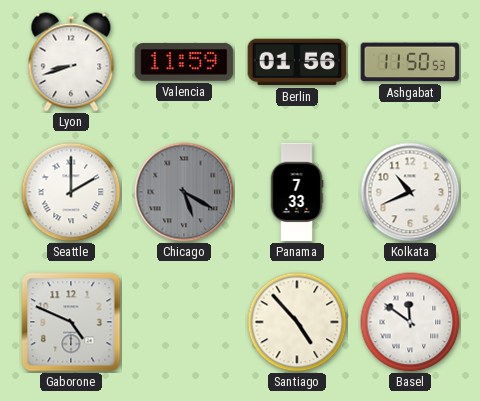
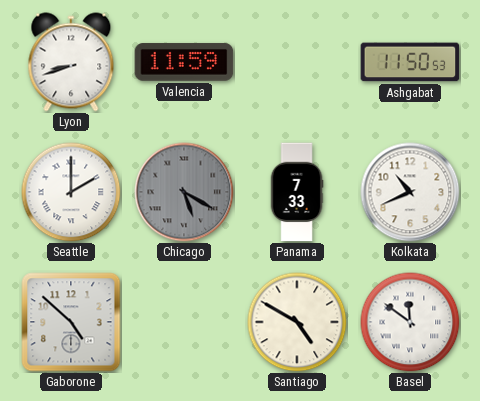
Berlin: 01:56 -> none
Gaborone: 4:49 -> 4:52
Santiago: 4:53 -> 4:50
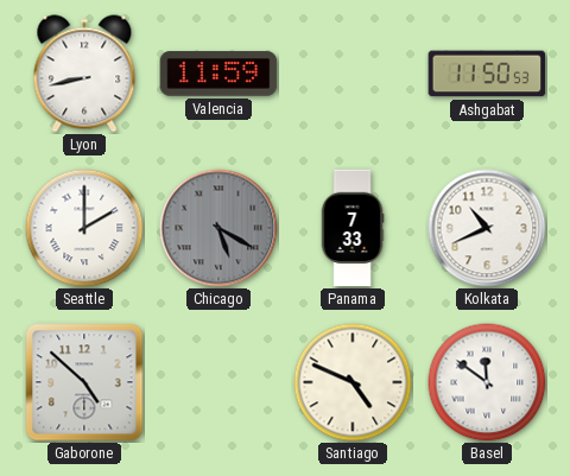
Lyon: 8:42 -> 8:43
Santiago: 4:50 -> 4:49
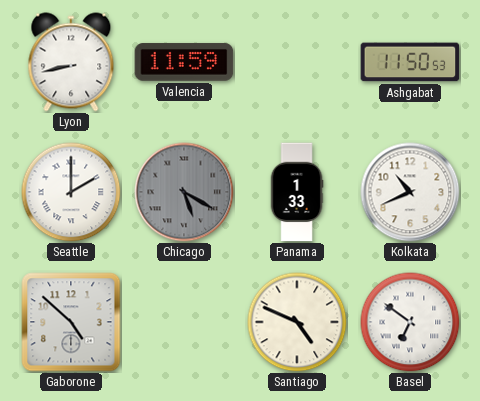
Panama: 7:33 -> 1:33
Basel: 11:51 -> 6:51
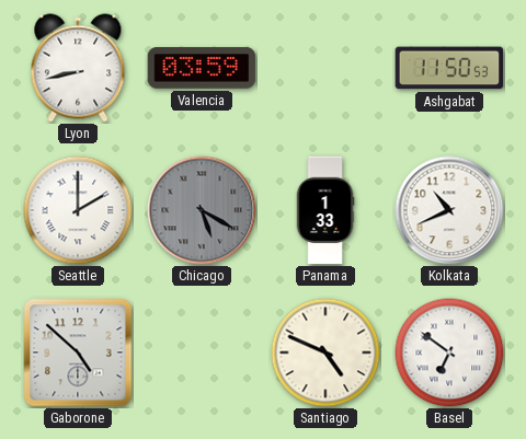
Valencia: 11:59 -> 03:59
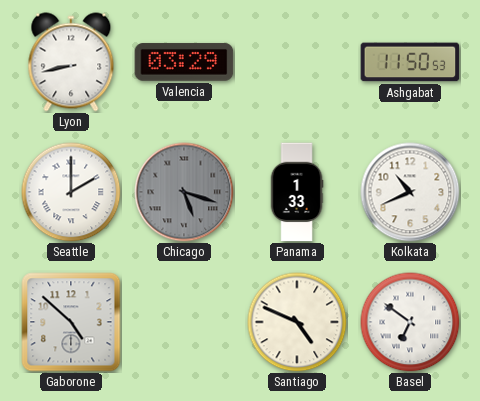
Valencia: 03:59 -> 03:29
Chicago: 5:20 -> 5:18
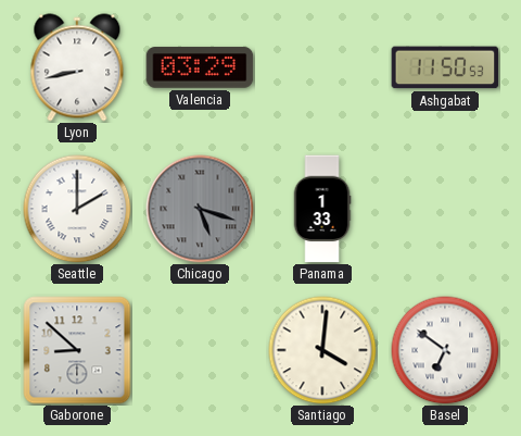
Kolkata: 10:41 -> none
Gaborone: 4:52 -> 8:52
Santiago: 4:49 -> 4:01
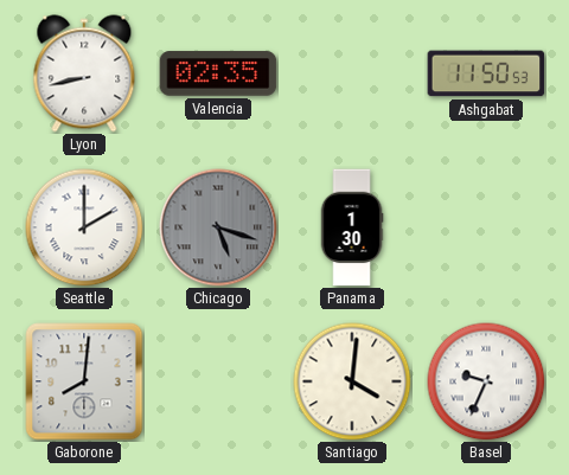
Valencia: 03:29 -> 02:35
Panama: 1:33 -> 1:30
Gaborone: 8:52 -> 8:01
Basel: 6:51 -> 9:34
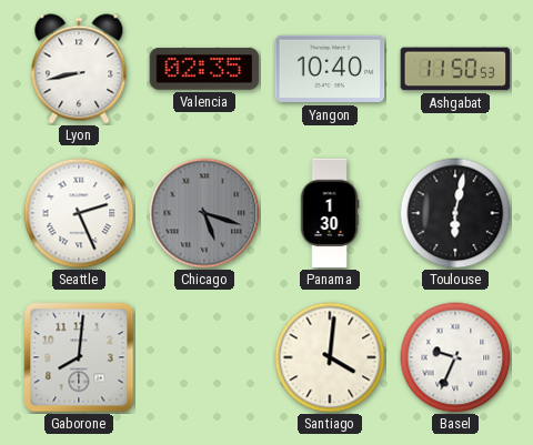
Yangon: none -> 10:40
Seattle: 2:00 -> 2:26
Toulouse: none -> 6:02
